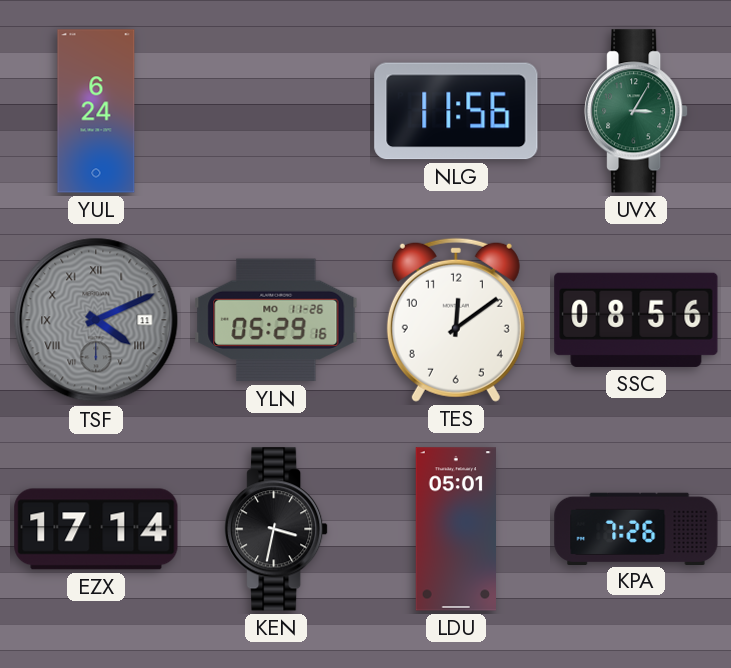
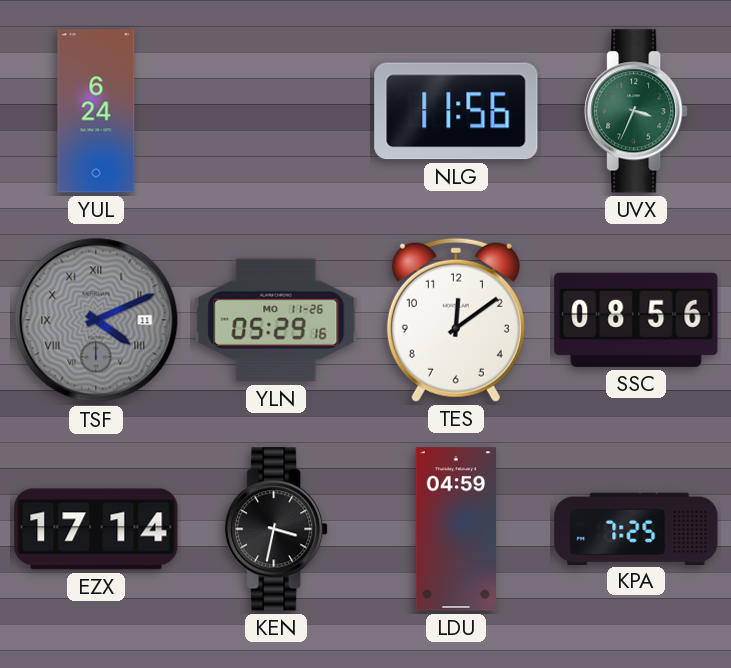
UVX: 3:05 -> 3:34
LDU: 05:01 -> 04:59
KPA: 7:26 -> 7:25
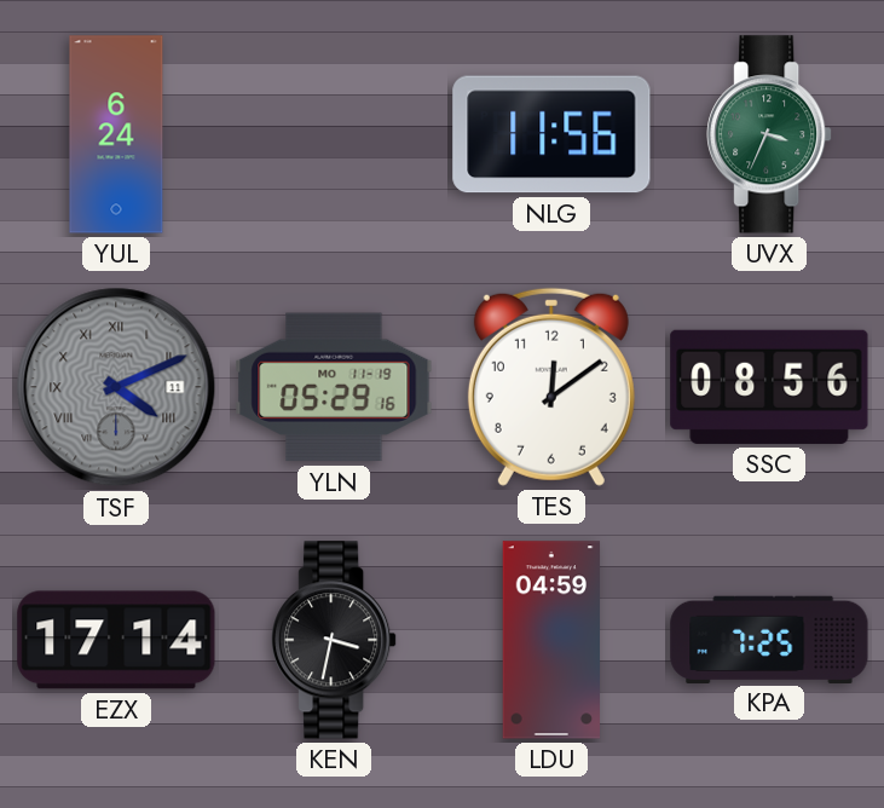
YLN date: MO 11-26 -> MO 11-19
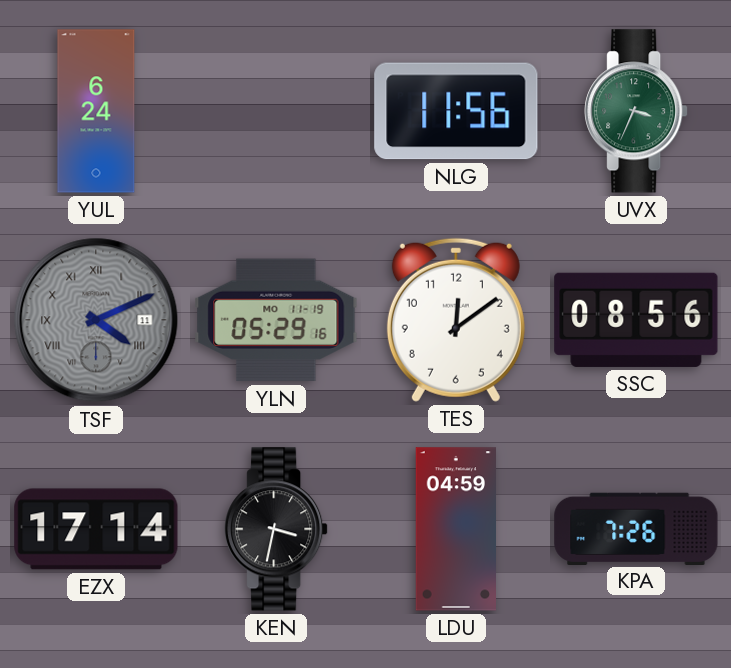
KPA: 7:25 -> 7:26
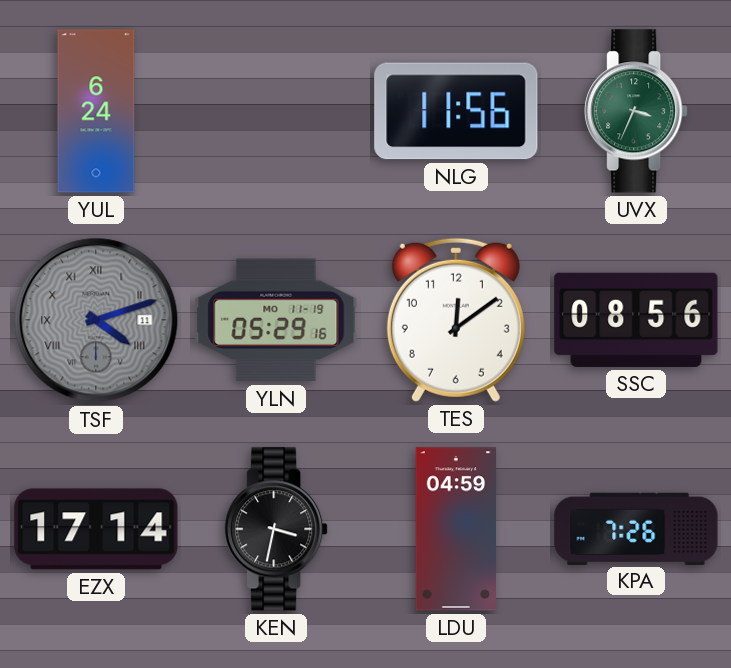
TSF: 4:11 -> 4:12
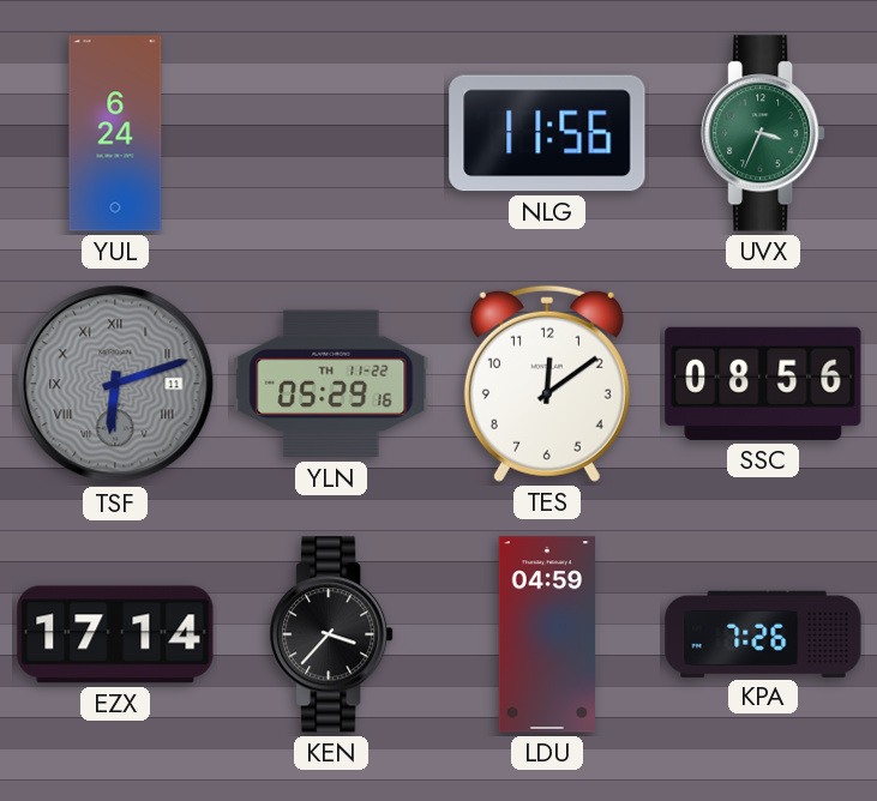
TSF: 4:12 -> 6:12
YLN date: MO 11-19 -> TH 11-22
KEN: 3:32 -> 3:37
